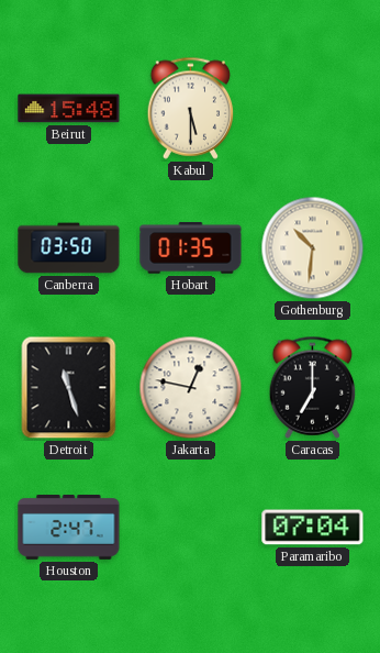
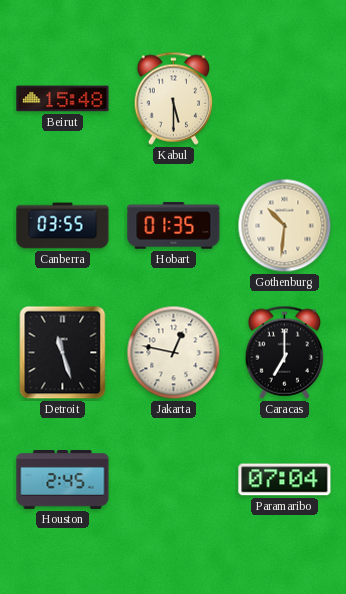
Canberra: 03:50 -> 03:55
Houston: 2:47 -> 2:45
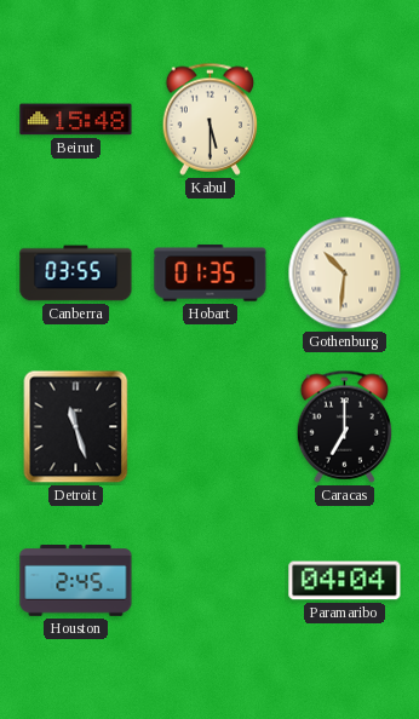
Jakarta: 12:47 -> none
Paramaribo: 07:04 -> 04:04
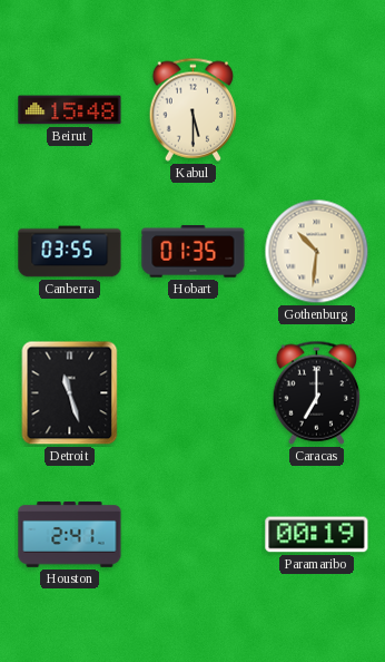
Houston: 2:45 -> 2:41
Paramaribo: 04:04 -> 00:19
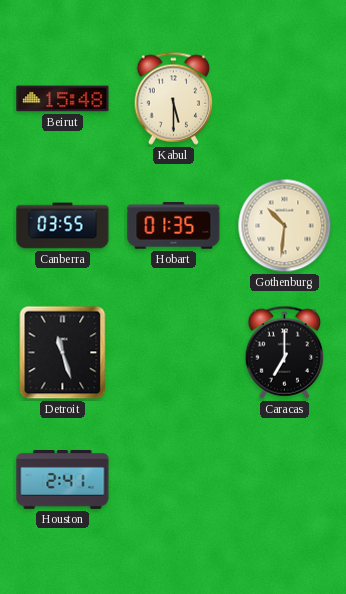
Paramaribo: 00:19 -> none
